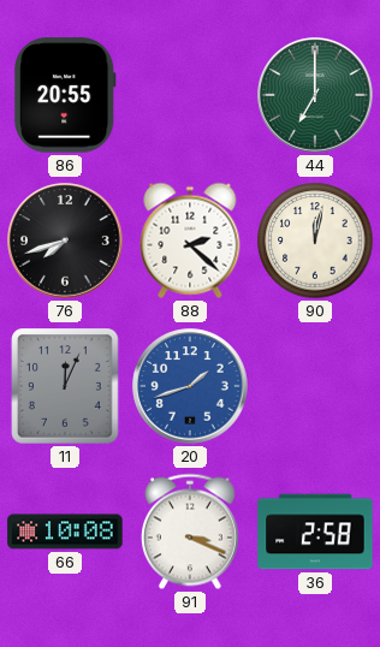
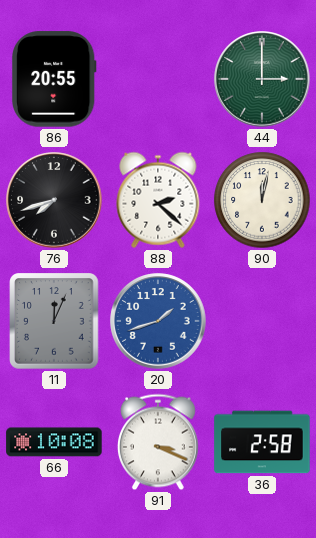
44: 7:00 -> 3:00
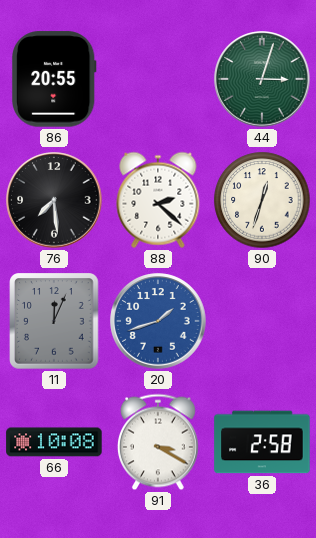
44: 3:00 -> 3:03
76: 7:42 -> 7:29
90: 12:02 -> 12:33
91: 3:19 -> 3:20
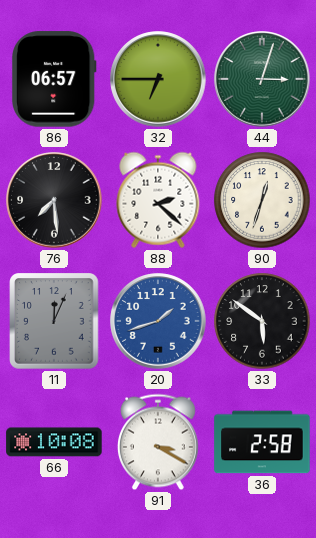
86: 20:55 -> 06:57
32: none -> 6:45
33: none -> 5:51
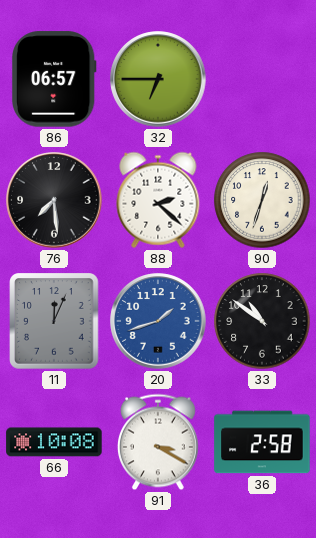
44: 3:03 -> none
33: 5:51 -> 10:51
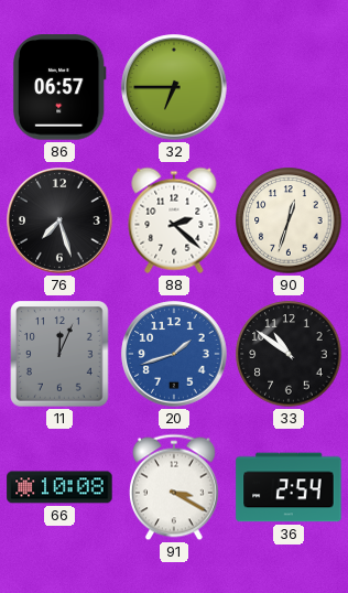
76: 7:29 -> 7:27
36: 2:58 -> 2:54
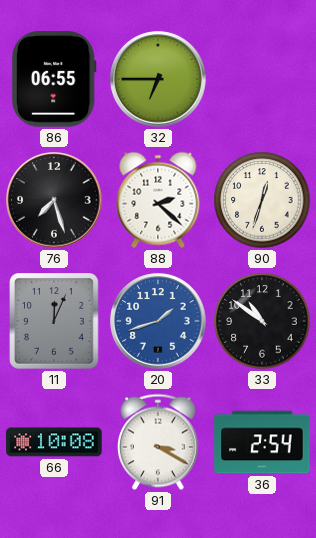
86: 06:57 -> 06:55
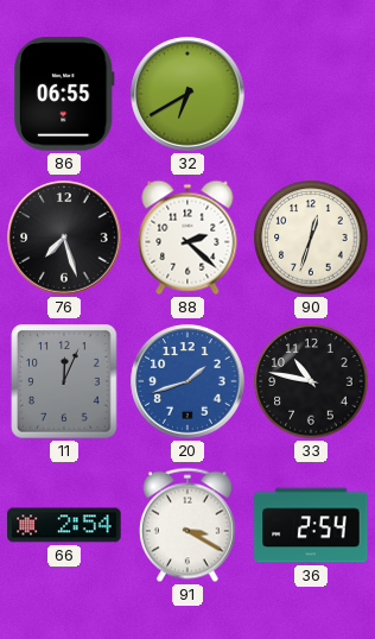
32: 6:45 -> 6:40
33: 10:51 -> 10:47
66: 10:08 -> 2:54
